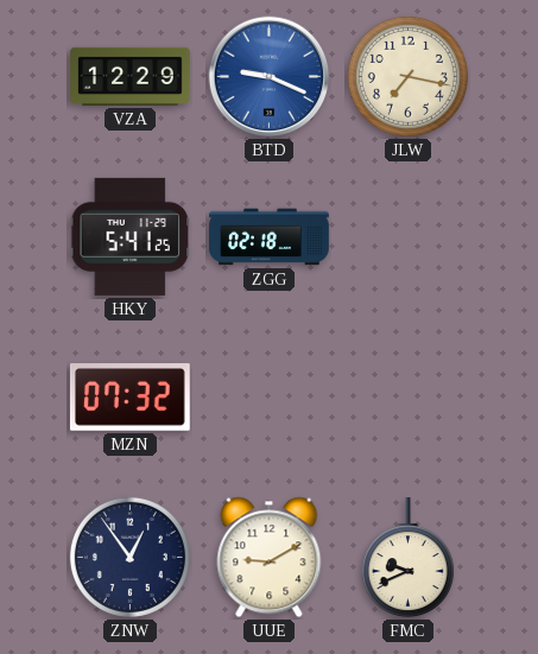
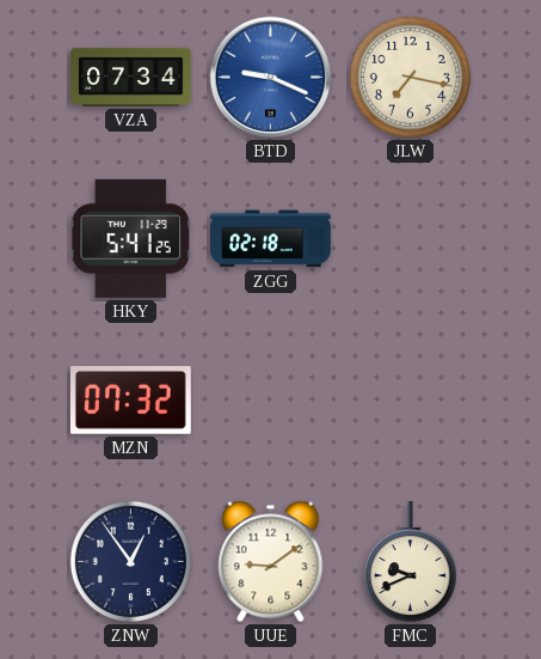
VZA: 12:29 -> 07:34
UUE: 9:10 -> 9:09
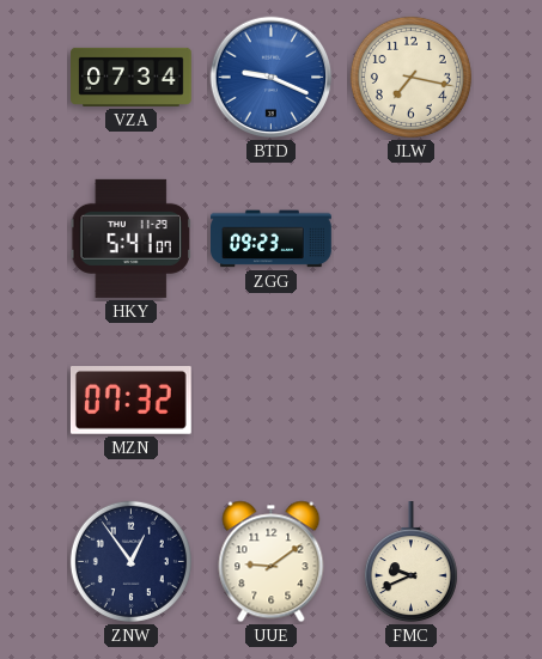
HKY: 5:41:25 -> 5:41:07
ZGG: 02:18 -> 09:23
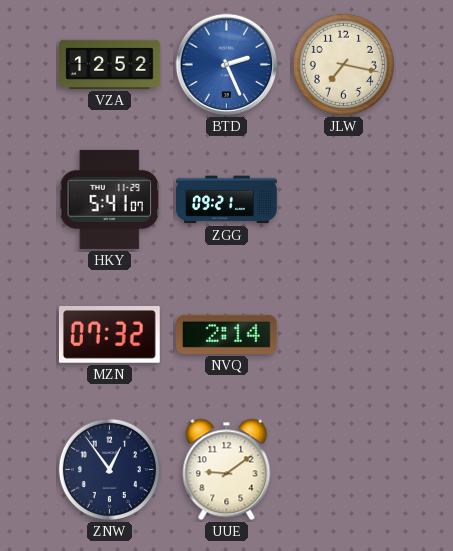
VZA: 07:34 -> 12:52
BTD: 9:19 -> 2:26
ZGG: 09:23 -> 09:21
NVQ: none -> 2:14
FMC: 9:41 -> none
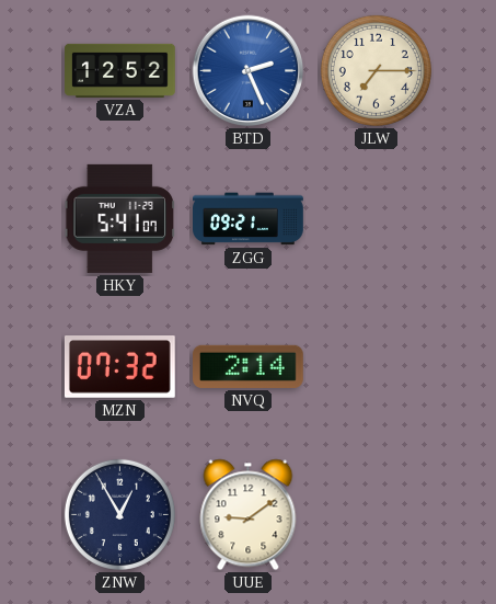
JLW: 7:17 -> 7:15
ZNW: 12:54 -> 12:55
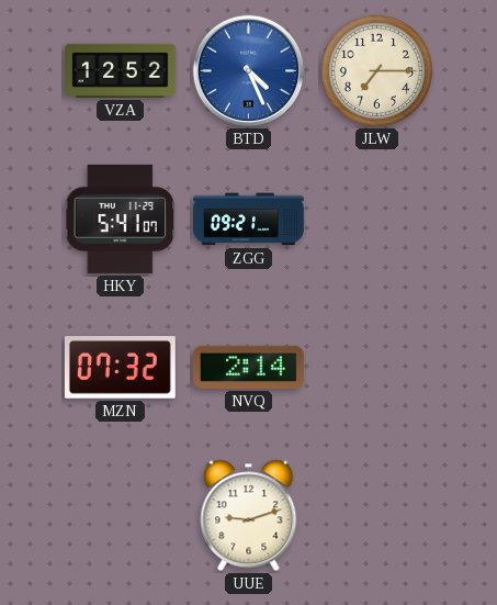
BTD: 2:26 -> 4:26
ZNW: 12:55 -> none
UUE: 9:09 -> 9:12
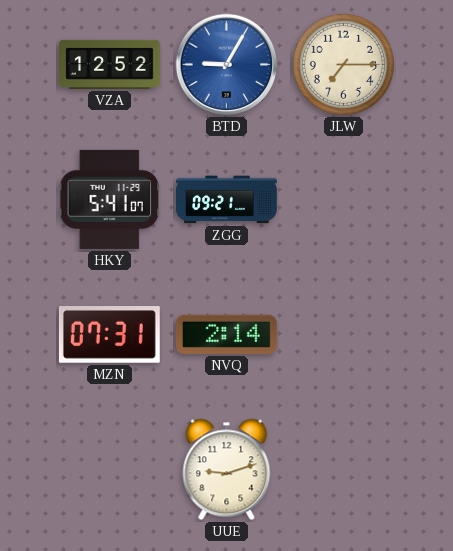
BTD: 4:26 -> 9:05
MZN: 07:32 -> 07:31
